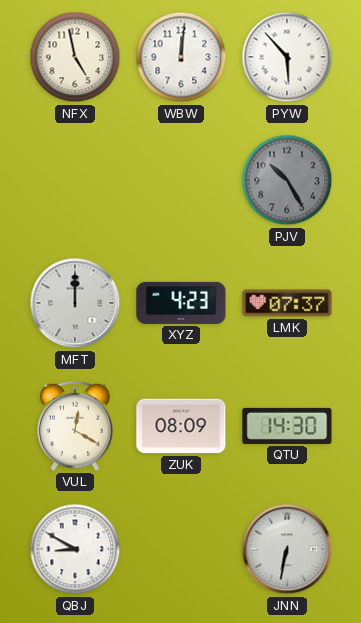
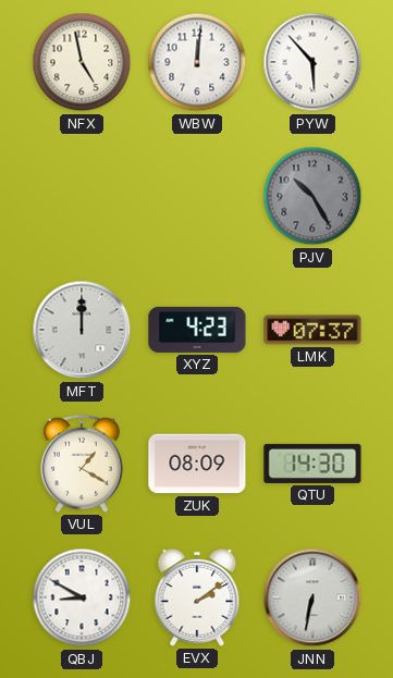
VUL: 12:20 -> 1:20
EVX: none -> 2:09
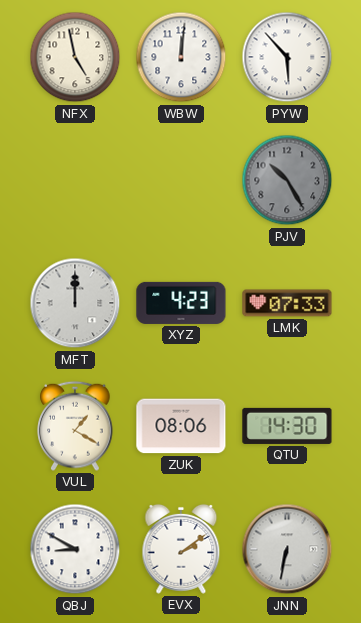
LMK: 07:37 -> 07:33
ZUK: 08:09 -> 08:06
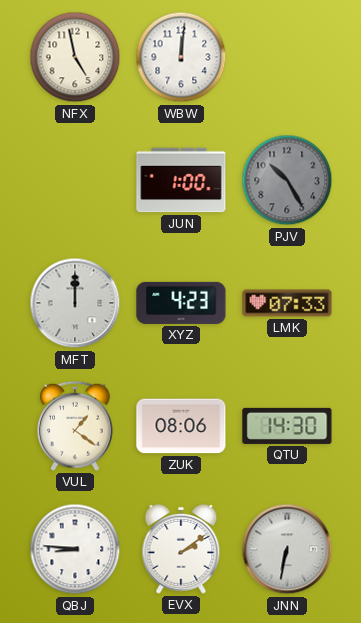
PYW: 5:53 -> none
JUN: none -> 1:00
VUL: 1:20 -> 1:21
QBJ: 8:50 -> 8:46
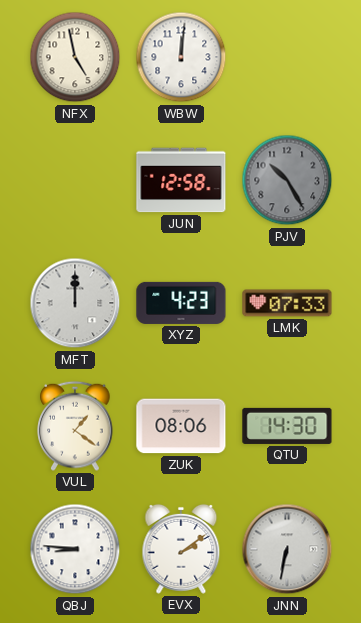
JUN: 1:00 -> 12:58
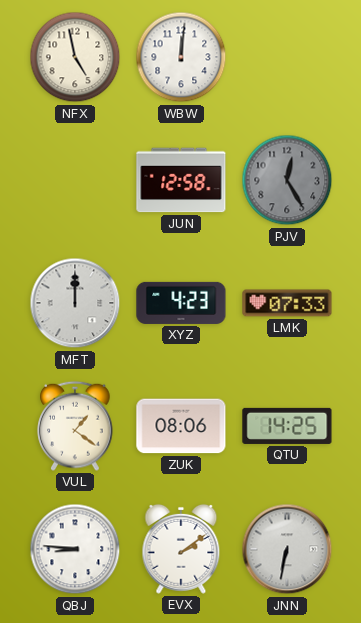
PJV: 10:25 -> 12:25
QTU: 14:30 -> 14:25
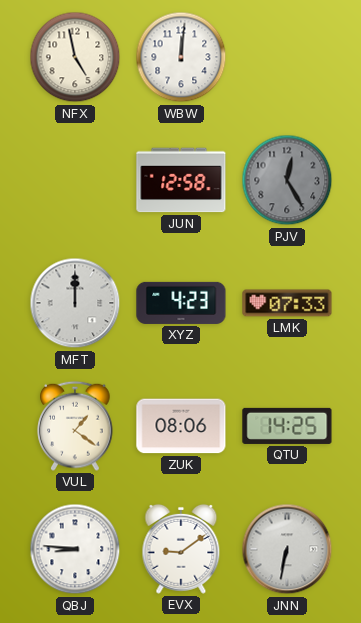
EVX: 2:09 -> 9:09
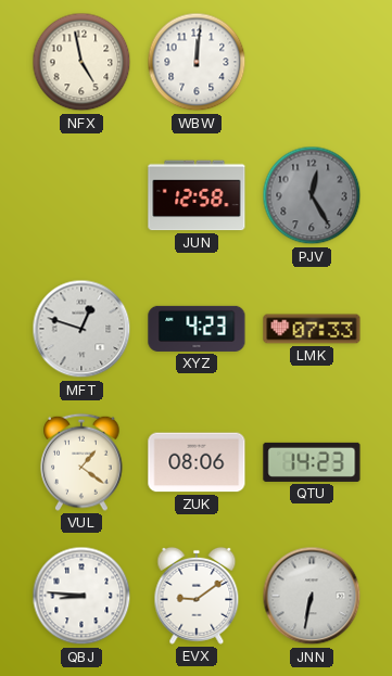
MFT: 12:00 -> 12:48
QTU: 14:25 -> 14:23
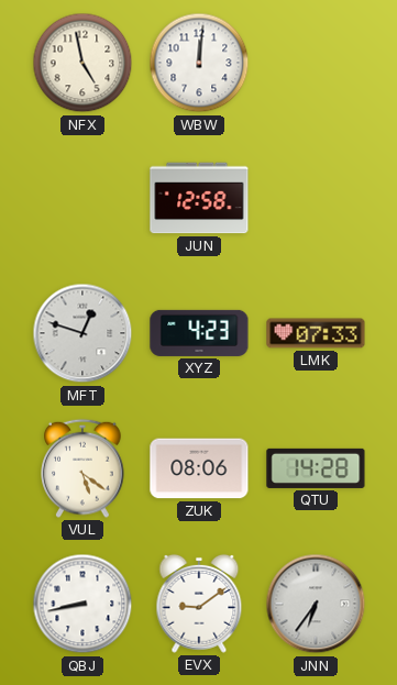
PJV: 12:25 -> none
VUL: 1:21 -> 5:21
QTU: 14:23 -> 14:28
QBJ: 8:46 -> 8:43
JNN: 6:32 -> 6:36
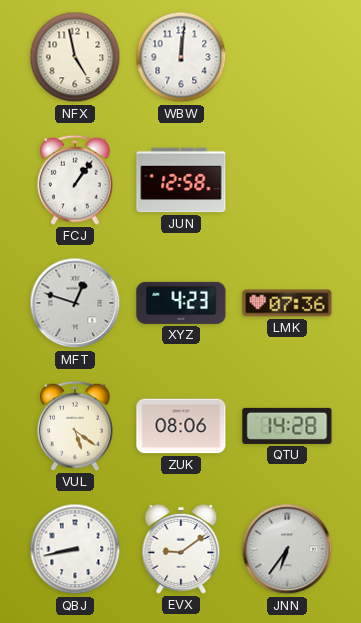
FCJ: none -> 1:06
LMK: 07:33 -> 07:36
